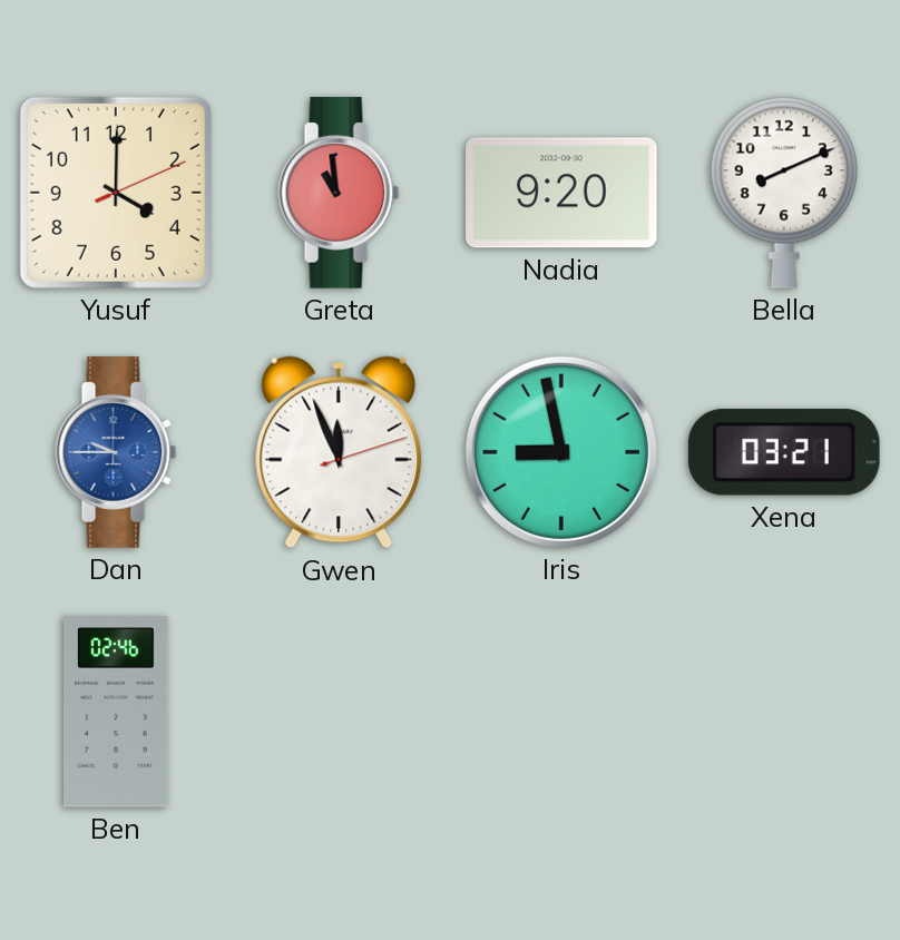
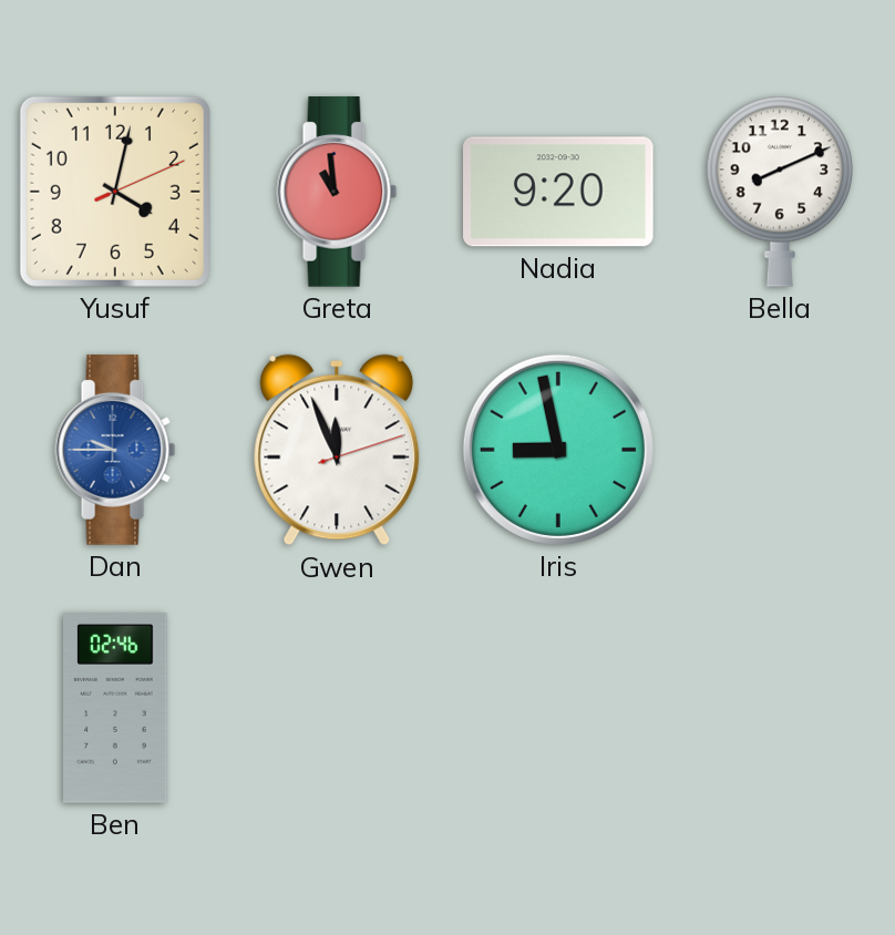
Yusuf: 4:00 -> 4:02
Xena: 03:21 -> none
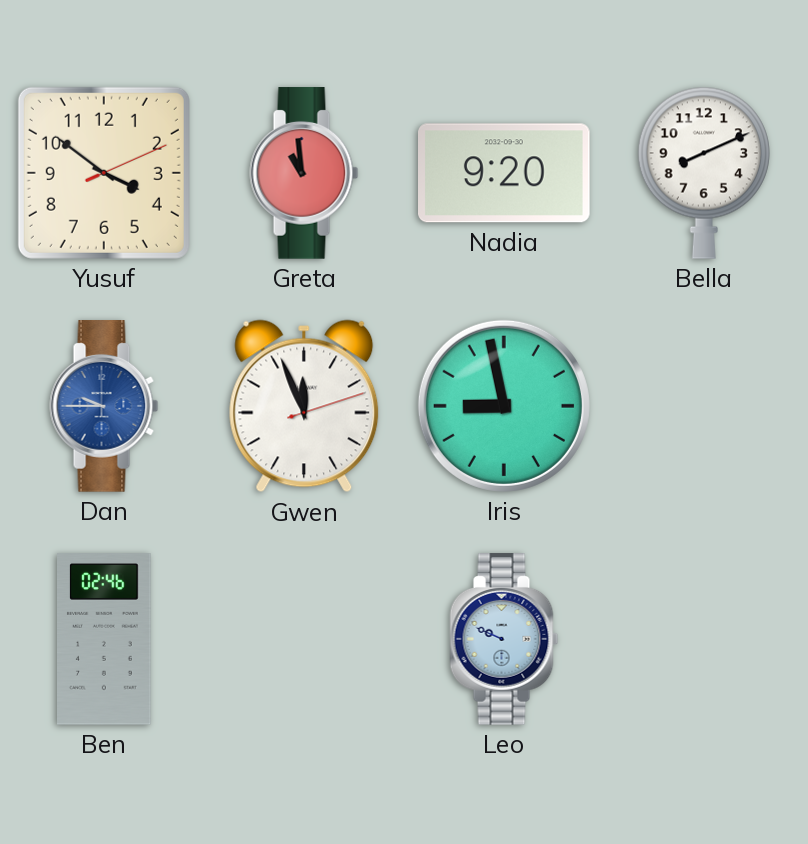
Yusuf: 4:02 -> 3:51
Leo: none -> 9:49
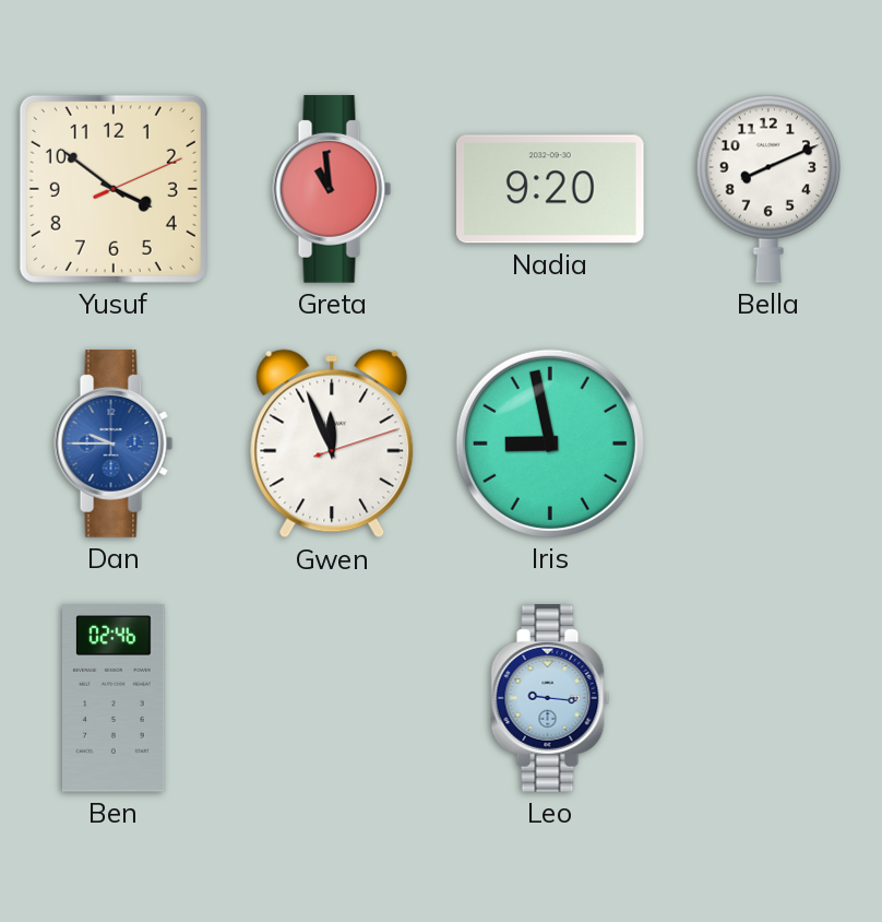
Leo: 9:49 -> 9:16
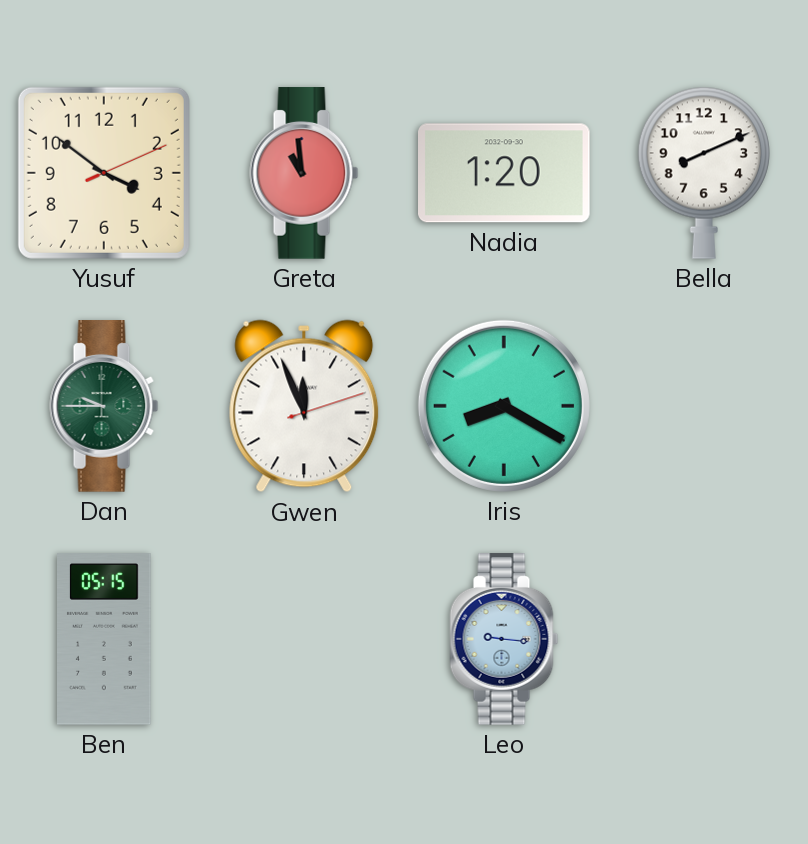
Nadia: 9:20 -> 1:20
Dan dial: blue -> green
Iris: 8:58 -> 8:20
Ben: 02:46 -> 05:15
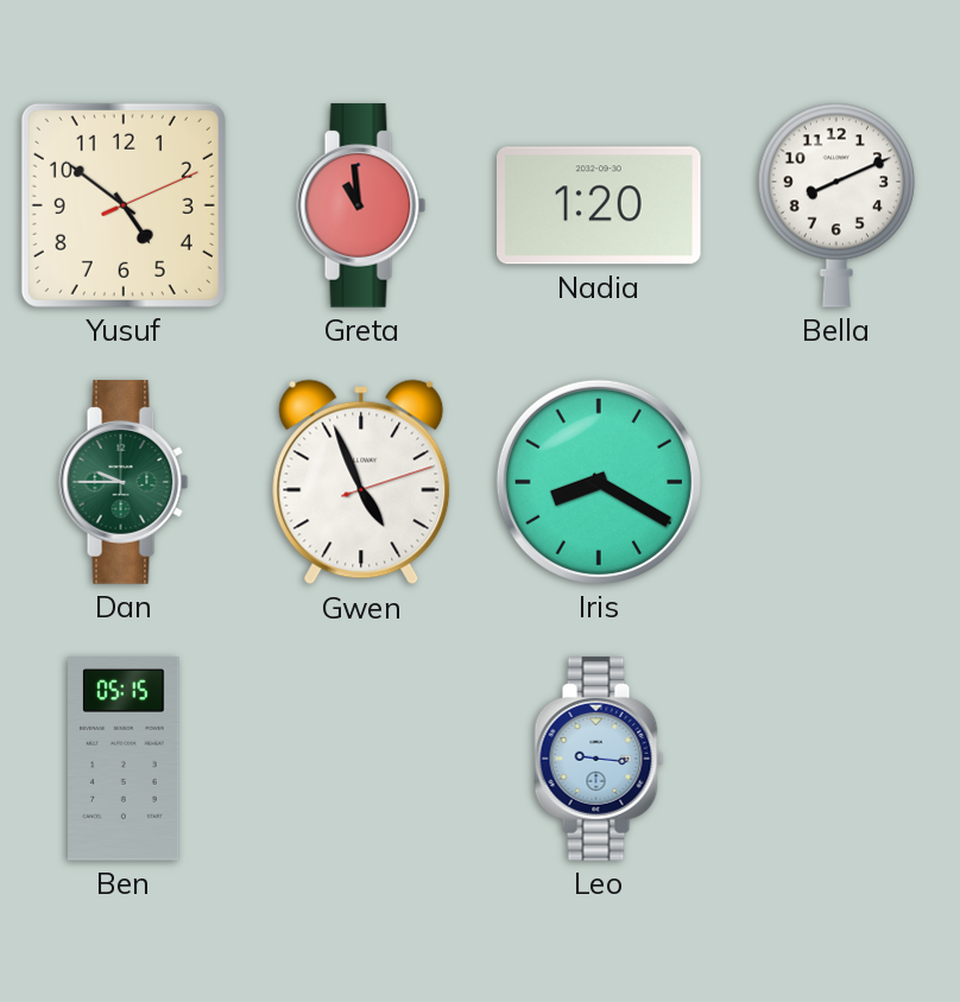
Yusuf: 3:51 -> 4:51
Gwen: 11:56 -> 4:56
